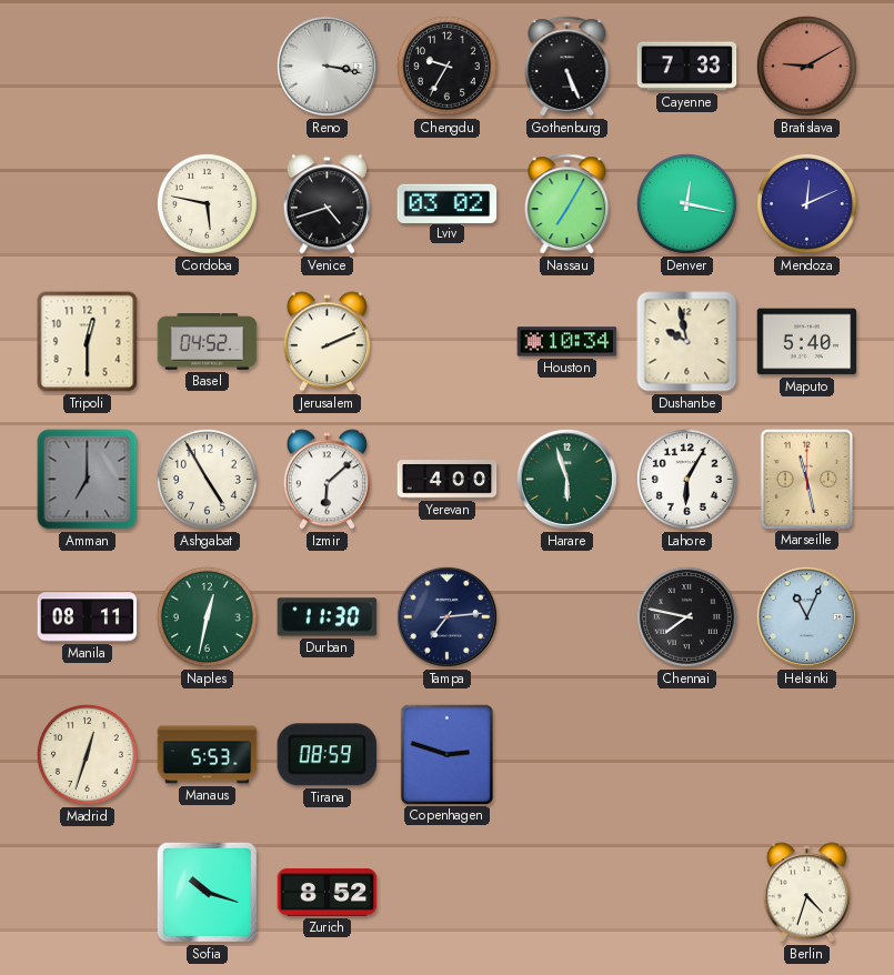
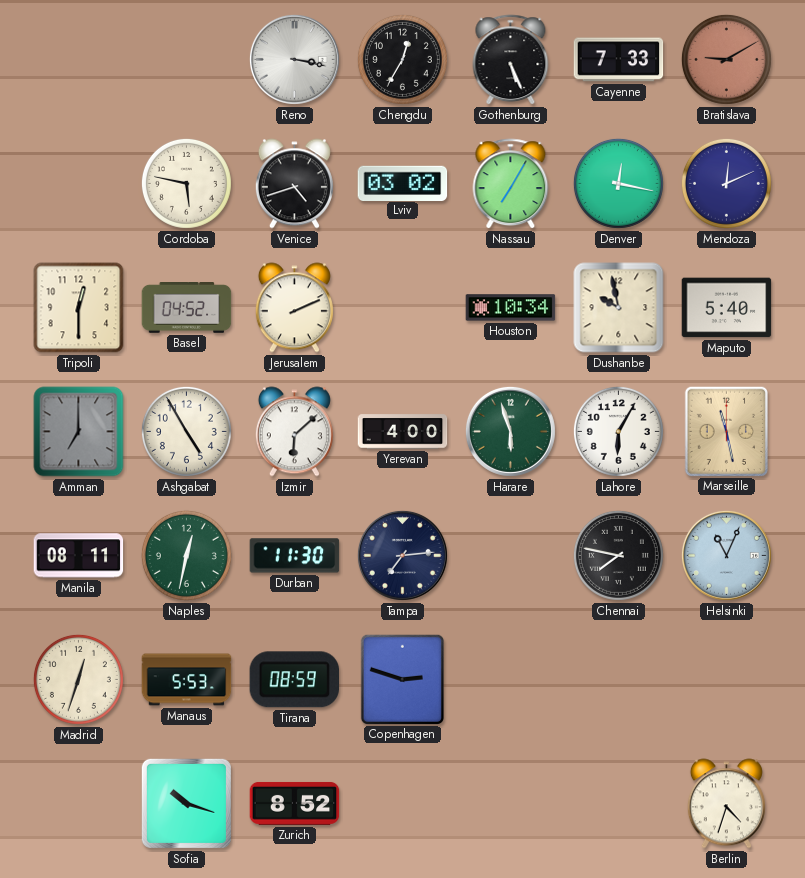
Chengdu: 9:35 -> 12:35
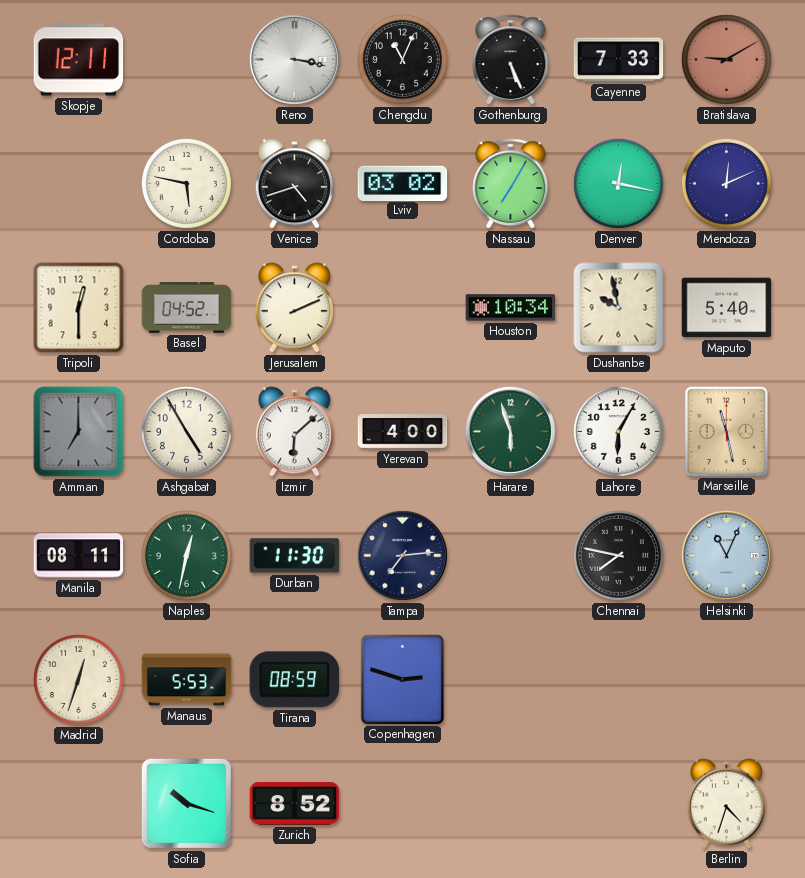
Skopje: none -> 12:11
Chengdu: 12:35 -> 11:04
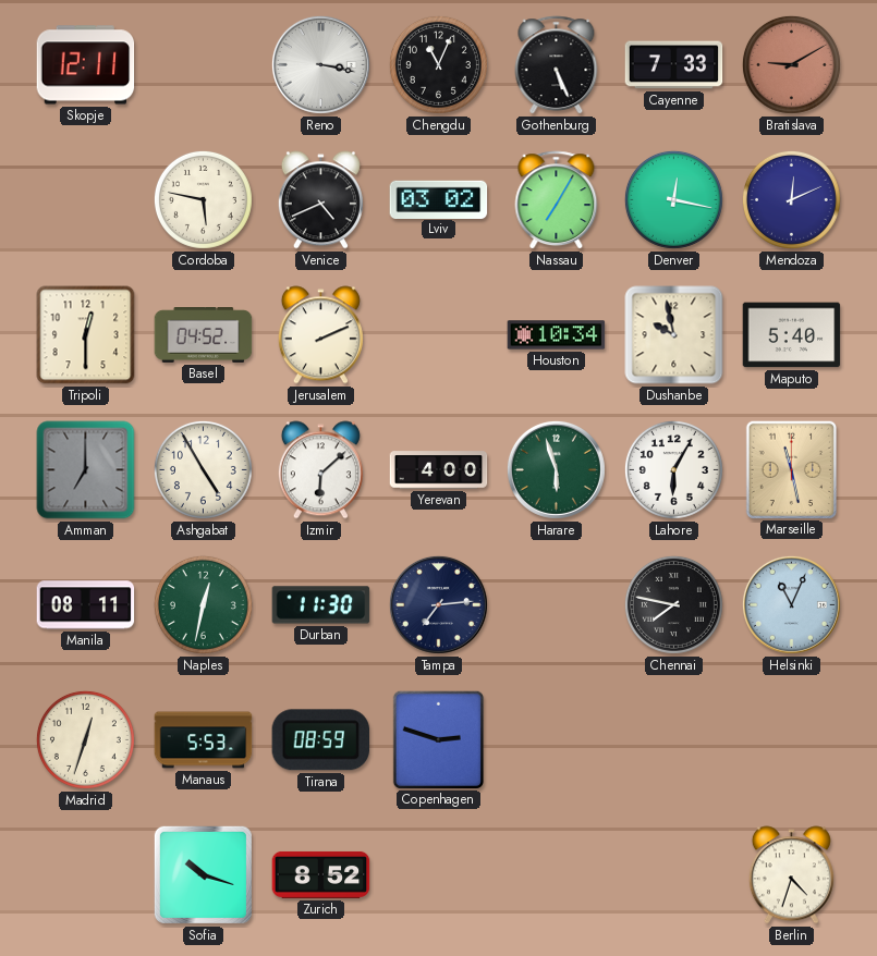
Venice: 4:42 -> 4:41
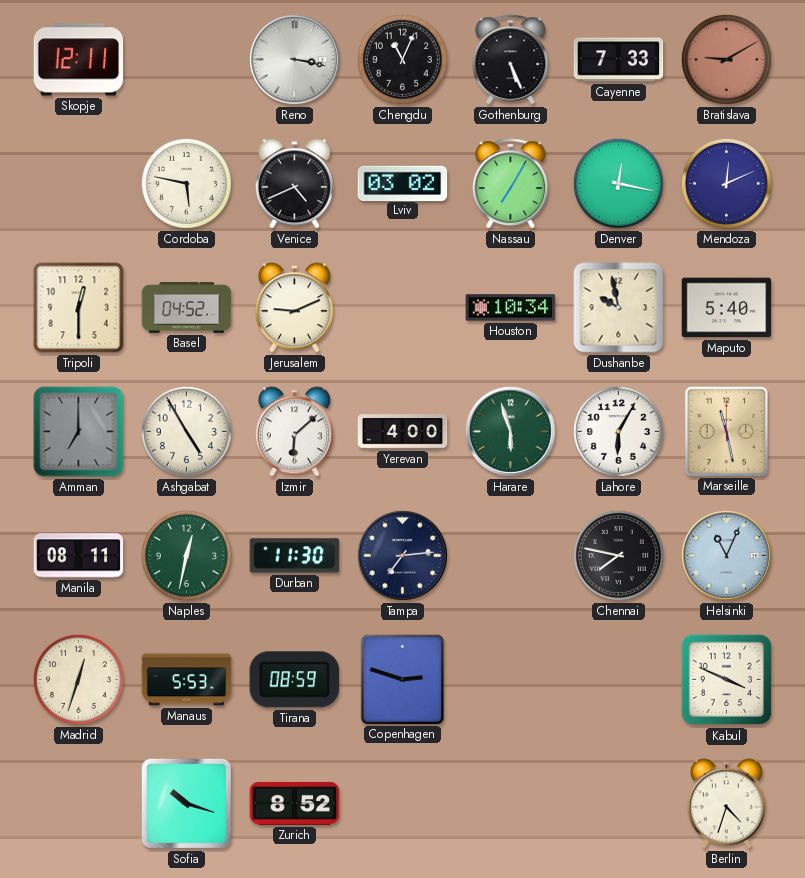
Jerusalem: 2:11 -> 9:11
Kabul: none -> 3:49
